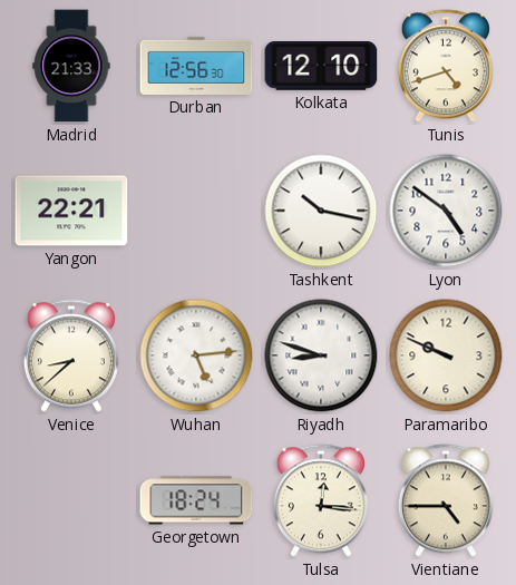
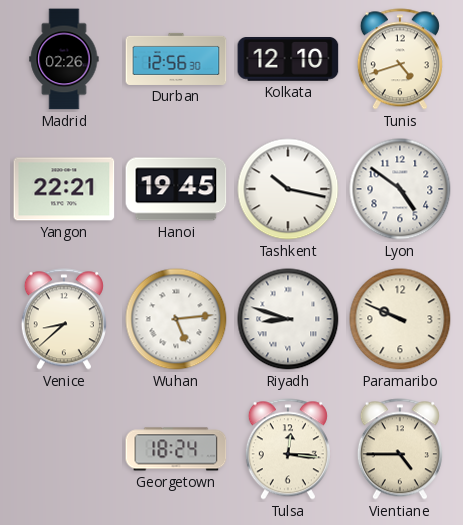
Madrid: 21:33 -> 02:26
Hanoi: none -> 19:45
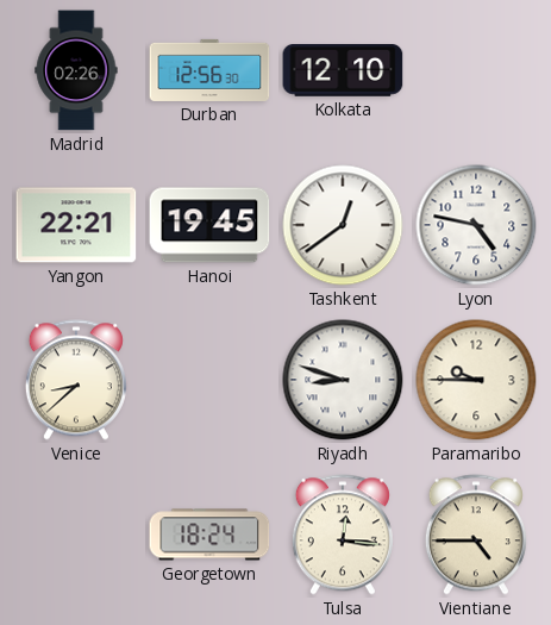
Tunis: 4:42 -> none
Tashkent: 10:17 -> 12:39
Lyon: 4:51 -> 4:47
Wuhan: 5:14 -> none
Paramaribo: 9:49 -> 9:45
